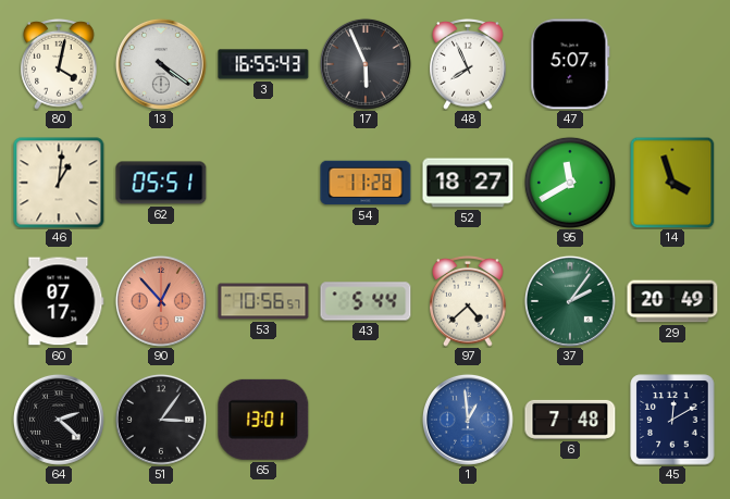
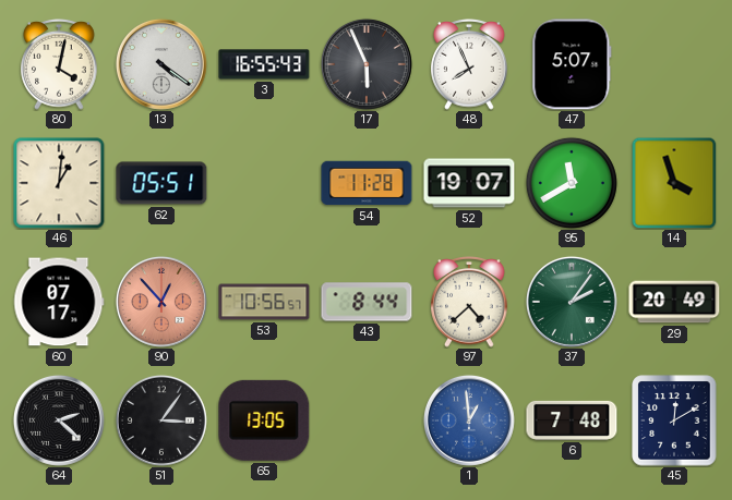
52: 18:27 -> 19:07
43: 5:44 -> 8:44
65: 13:01 -> 13:05
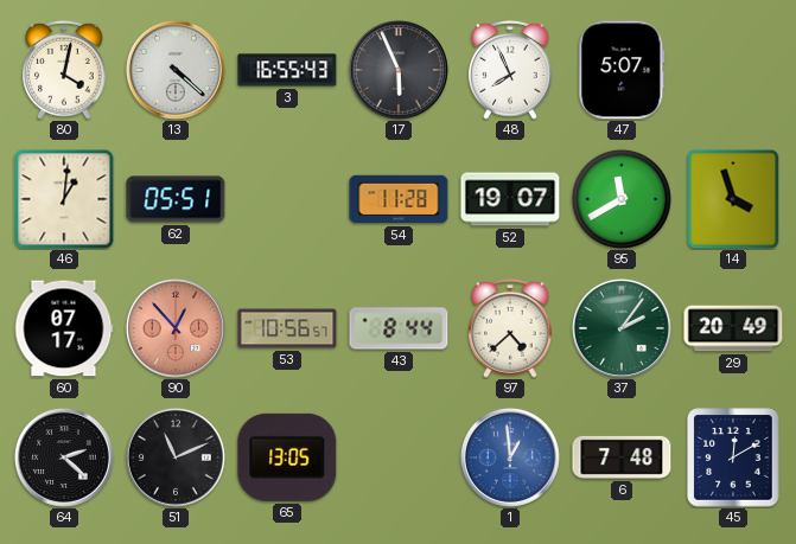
13: 4:21 -> 4:22
51: 3:06 -> 11:11
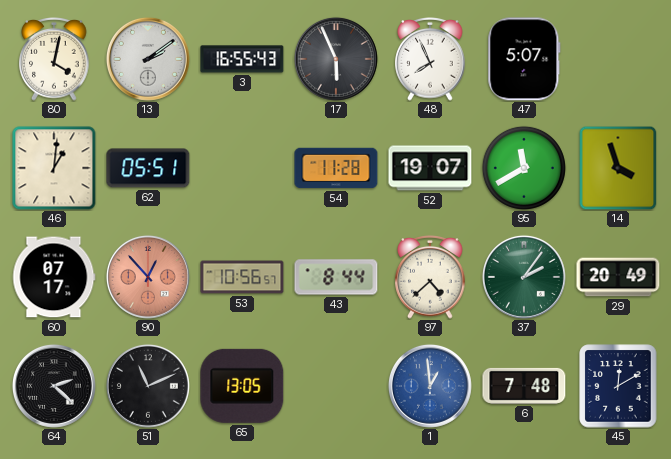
13: 4:22 -> 2:09
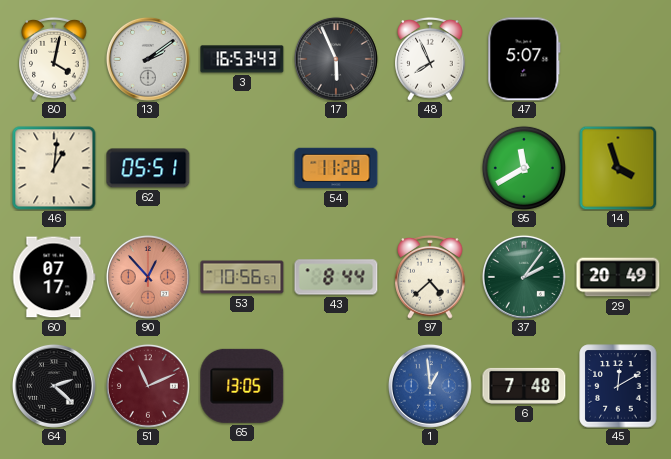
3: 16:55 -> 16:53
52: 19:07 -> none
51 dial: black -> burgundy
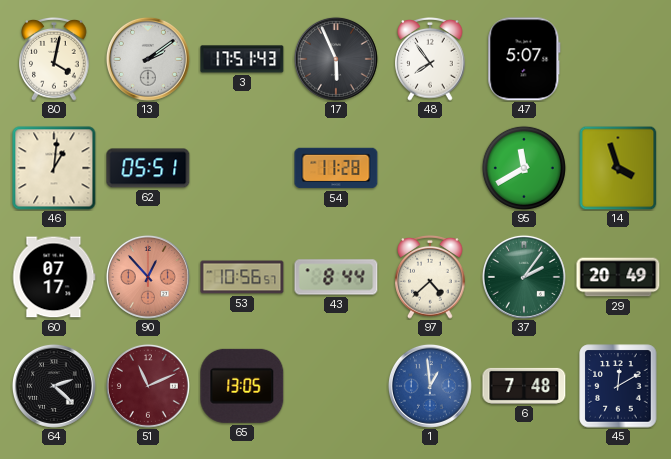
3: 16:53 -> 17:51
48: 7:56 -> 7:54
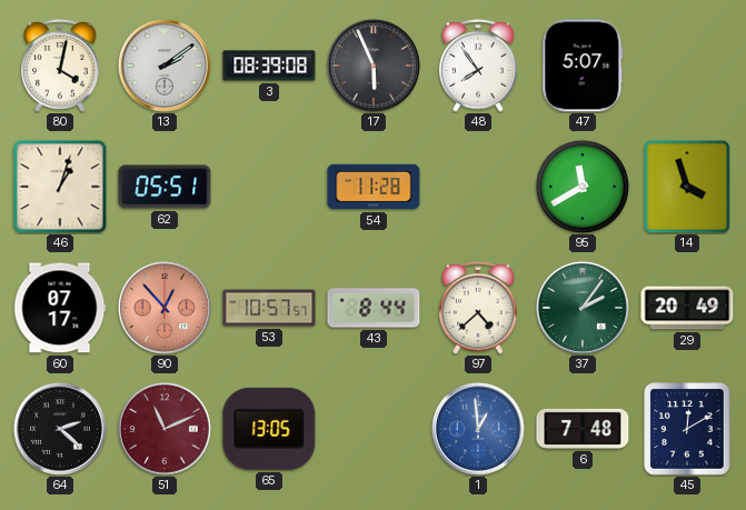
3: 17:51 -> 08:39
46: 1:01 -> 1:03
53: 10:56 -> 10:57
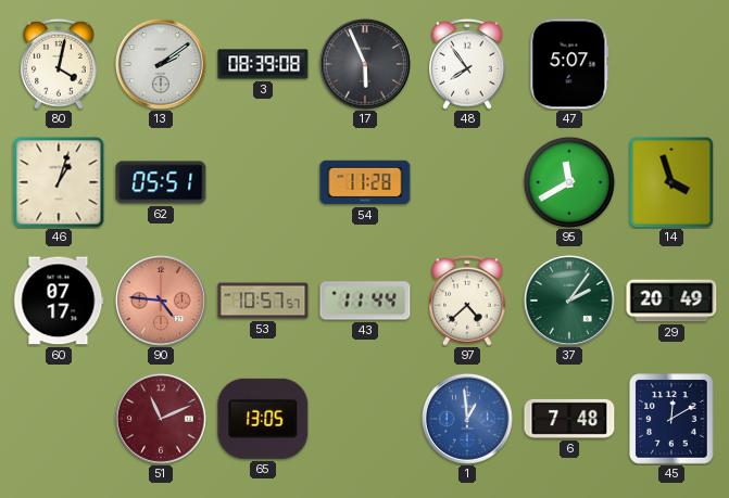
90: 12:53 -> 4:46
43: 8:44 -> 11:44
64: 2:22 -> none
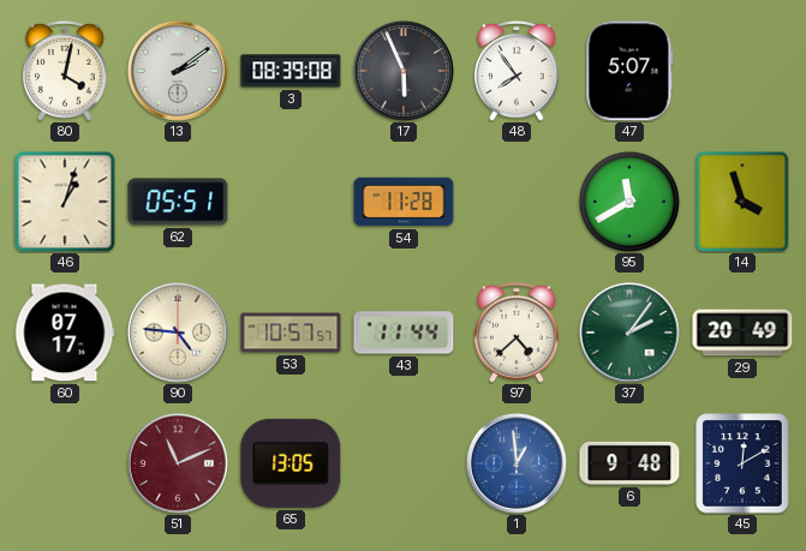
90 dial: salmon -> cream
6: 7:48 -> 9:48
